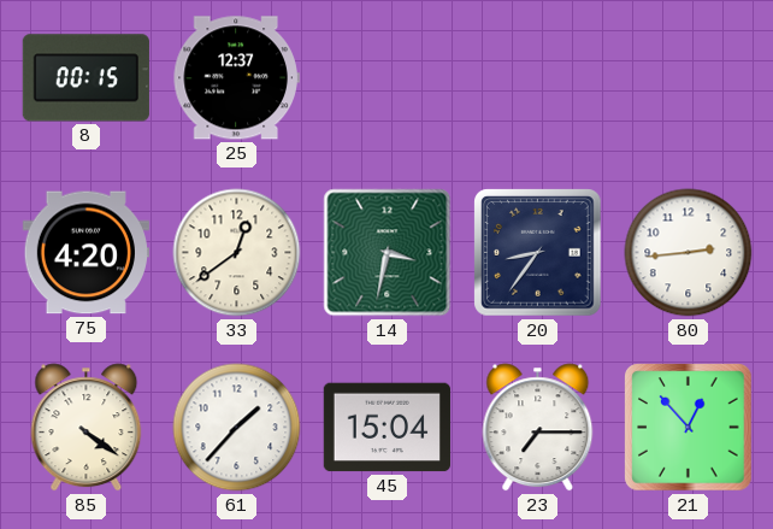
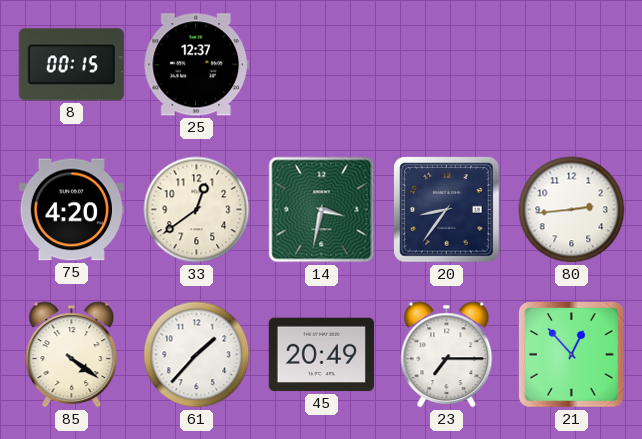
45: 15:04 -> 20:49
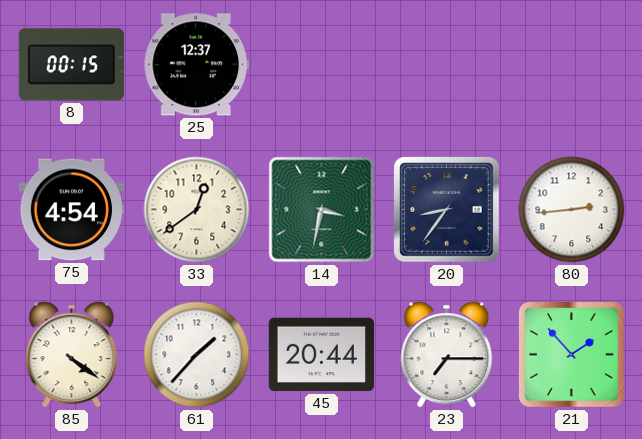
75: 4:20 -> 4:54
45: 20:49 -> 20:44
21: 12:53 -> 1:53
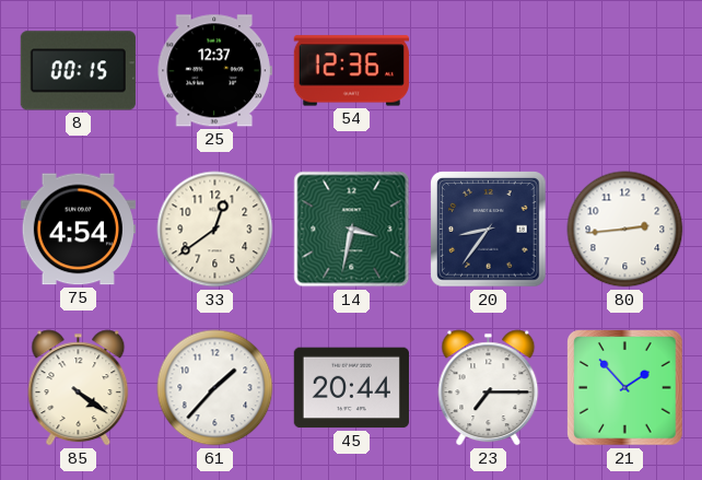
54: none -> 12:36
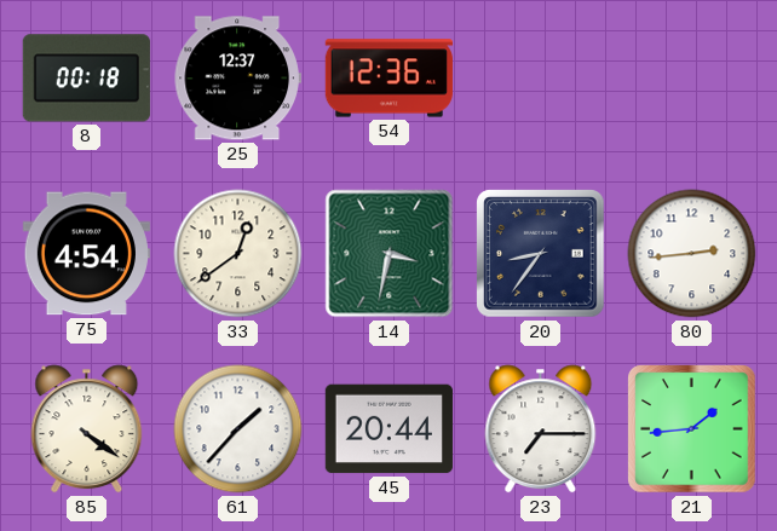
8: 00:15 -> 00:18
21: 1:53 -> 1:44
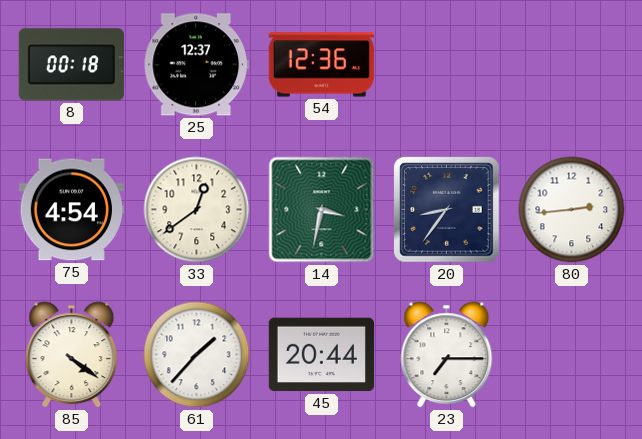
21: 1:44 -> none
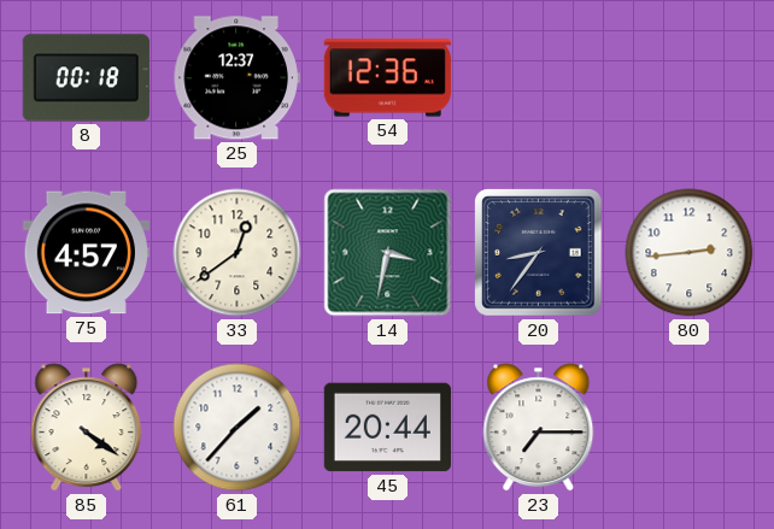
75: 4:54 -> 4:57
